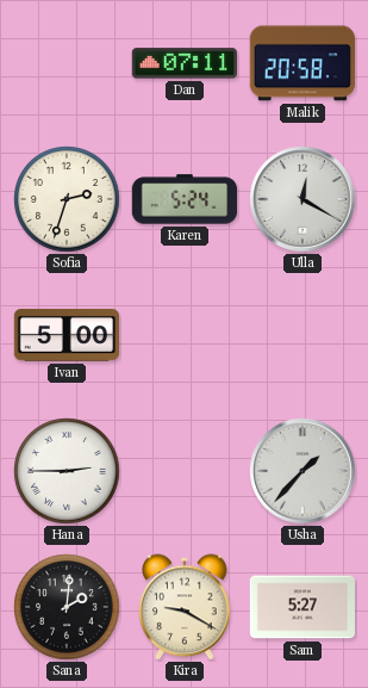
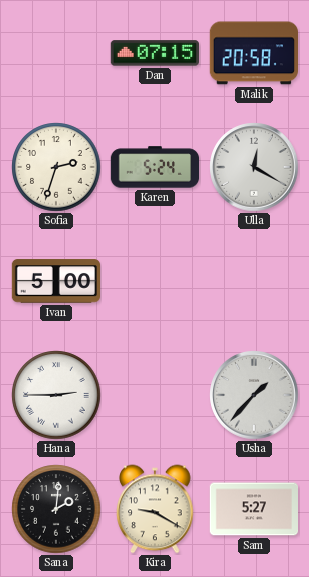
Dan: 07:11 -> 07:15
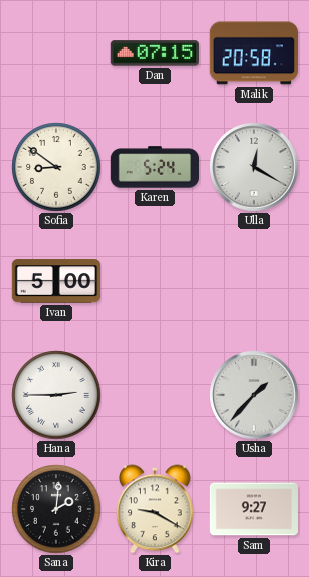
Sofia: 2:33 -> 8:51
Sam: 5:27 -> 9:27
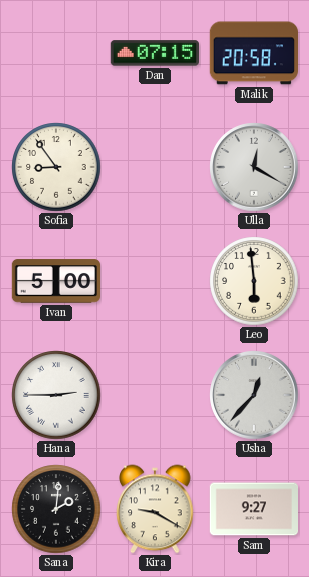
Sofia: 8:51 -> 8:54
Karen: 5:24 -> none
Leo: none -> 5:59
Usha: 1:37 -> 12:37
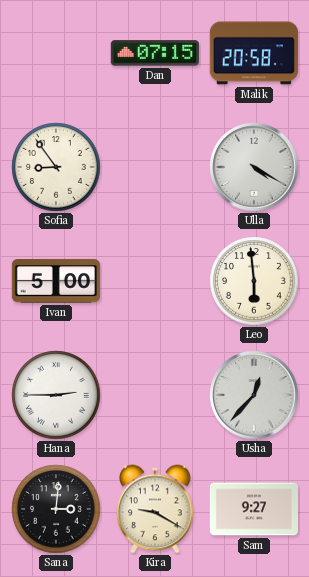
Ulla: 12:20 -> 4:20
Sana: 2:01 -> 3:01
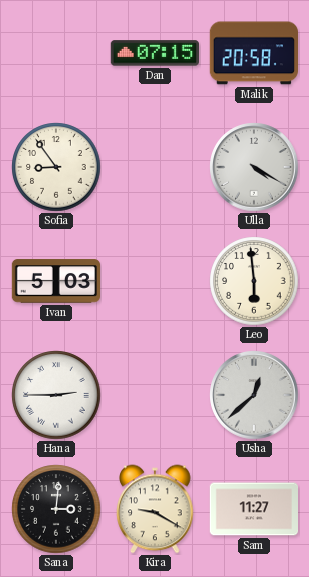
Ivan: 5:00 -> 5:03
Usha: 12:37 -> 12:38
Sam: 9:27 -> 11:27
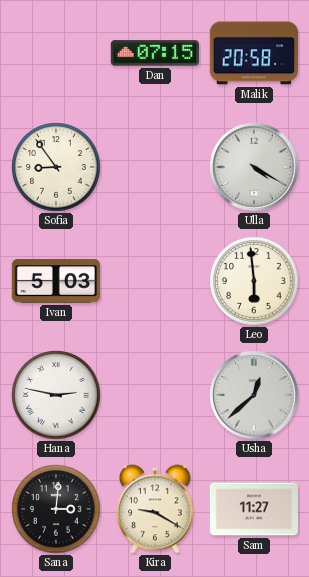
Hana: 2:45 -> 2:47
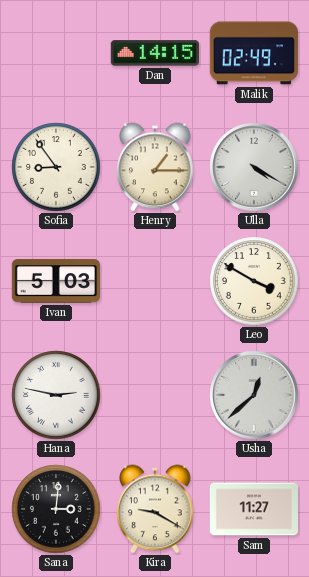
Dan: 07:15 -> 14:15
Malik: 20:58 -> 02:49
Henry: none -> 1:15
Leo: 5:59 -> 3:50
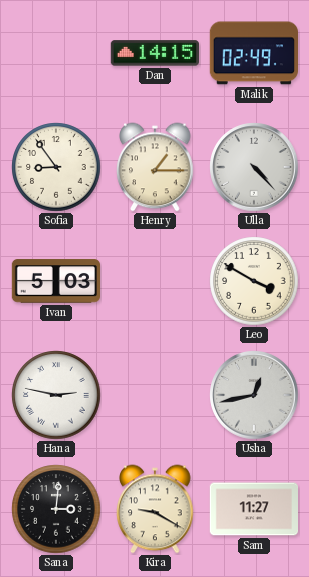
Ulla: 4:20 -> 4:23
Usha: 12:38 -> 12:43
